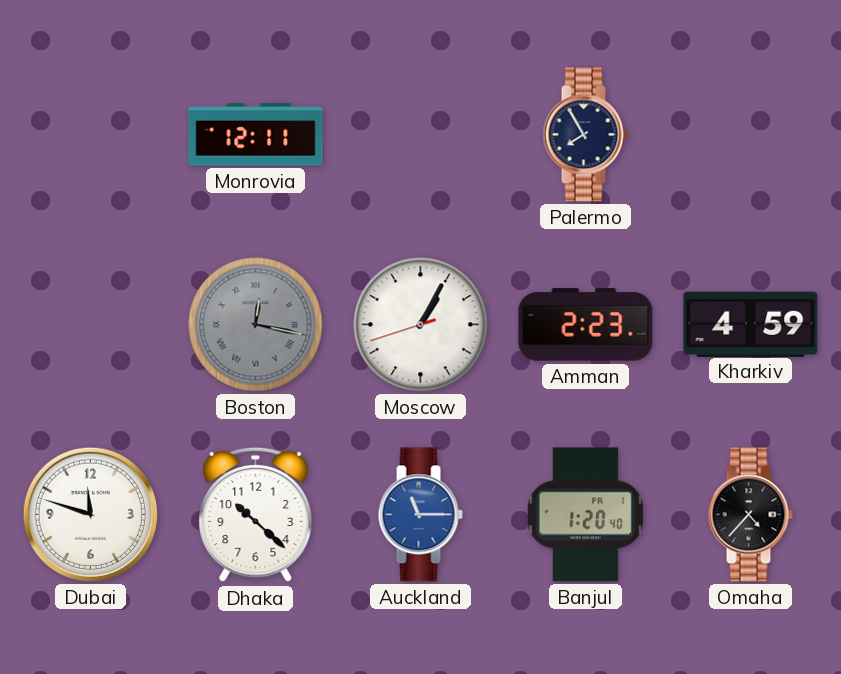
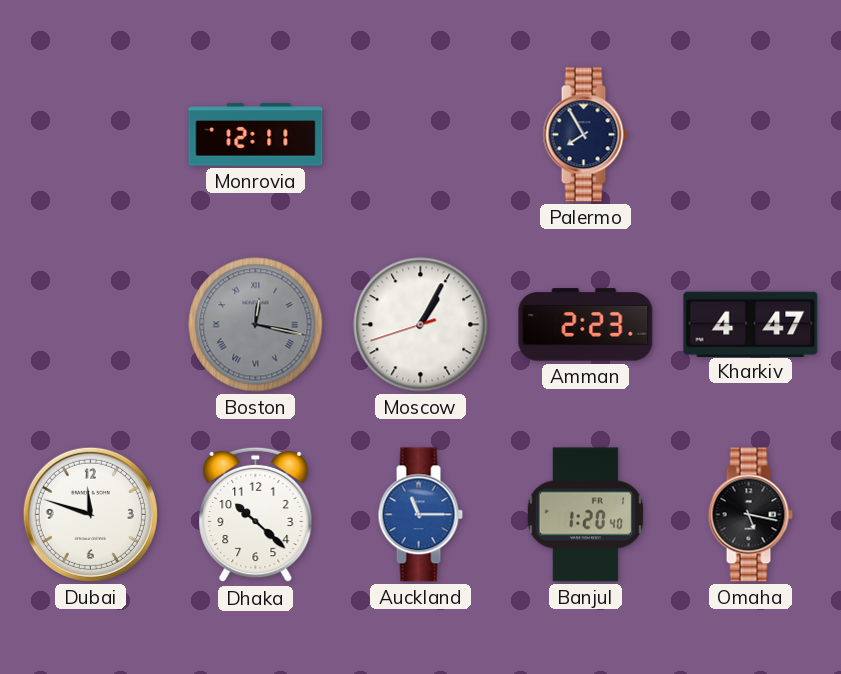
Kharkiv: 4:59 -> 4:47
Omaha: 4:37 -> 5:17
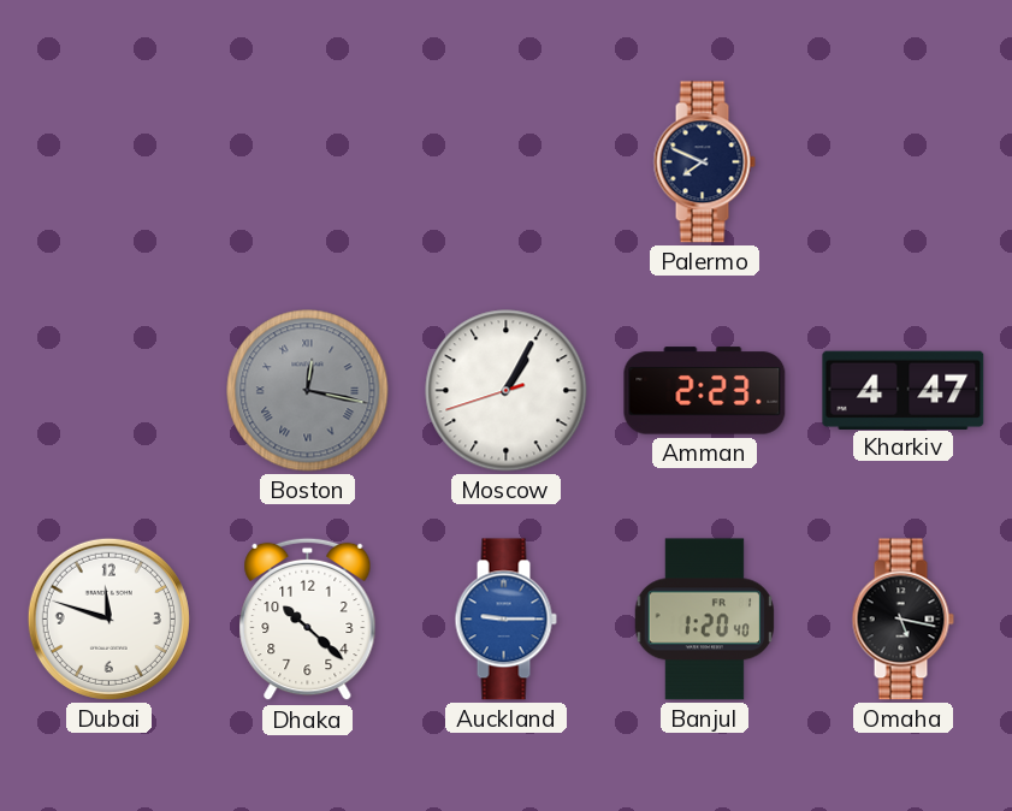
Monrovia: 12:11 -> none
Palermo: 7:55 -> 7:49
Auckland: 11:15 -> 9:15
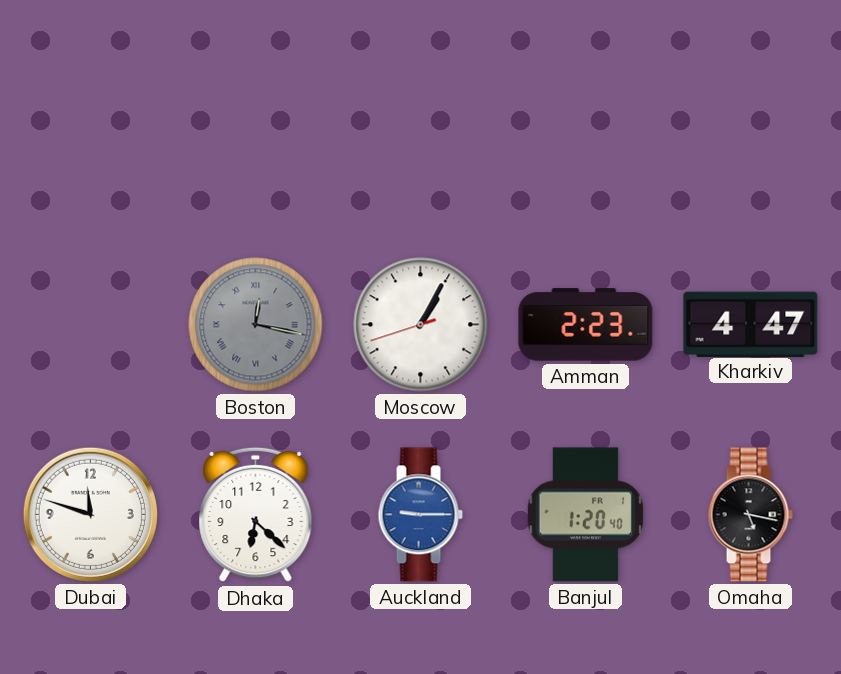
Palermo: 7:49 -> none
Dhaka: 10:22 -> 6:22
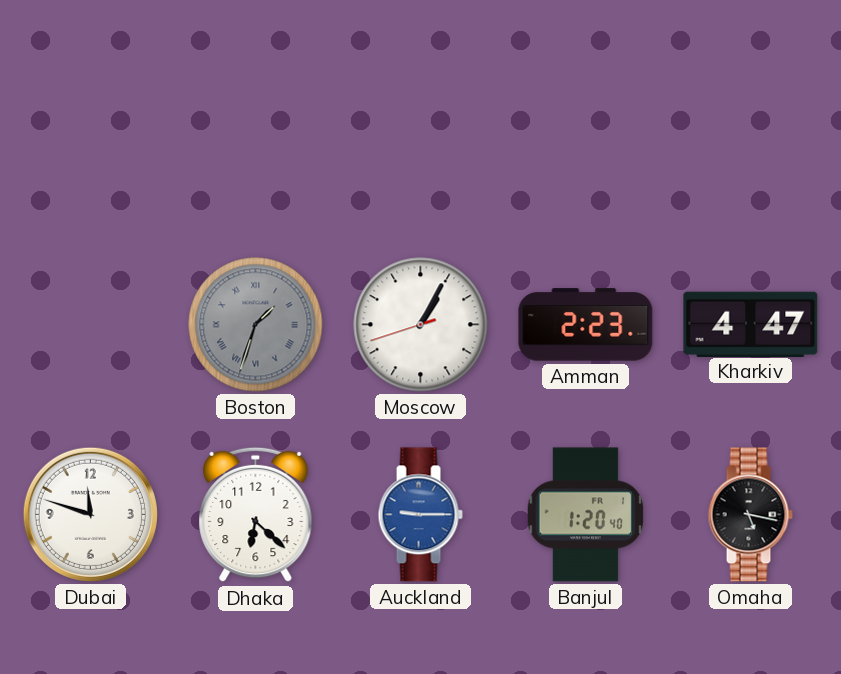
Boston: 12:17 -> 1:33
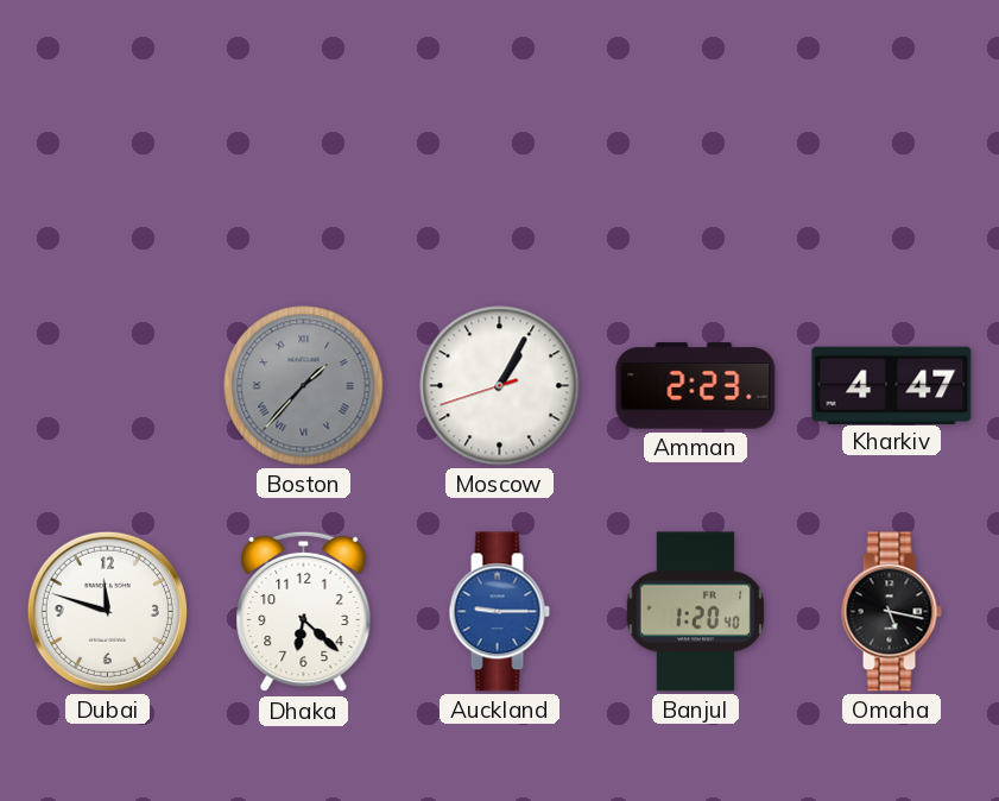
Boston: 1:33 -> 1:37
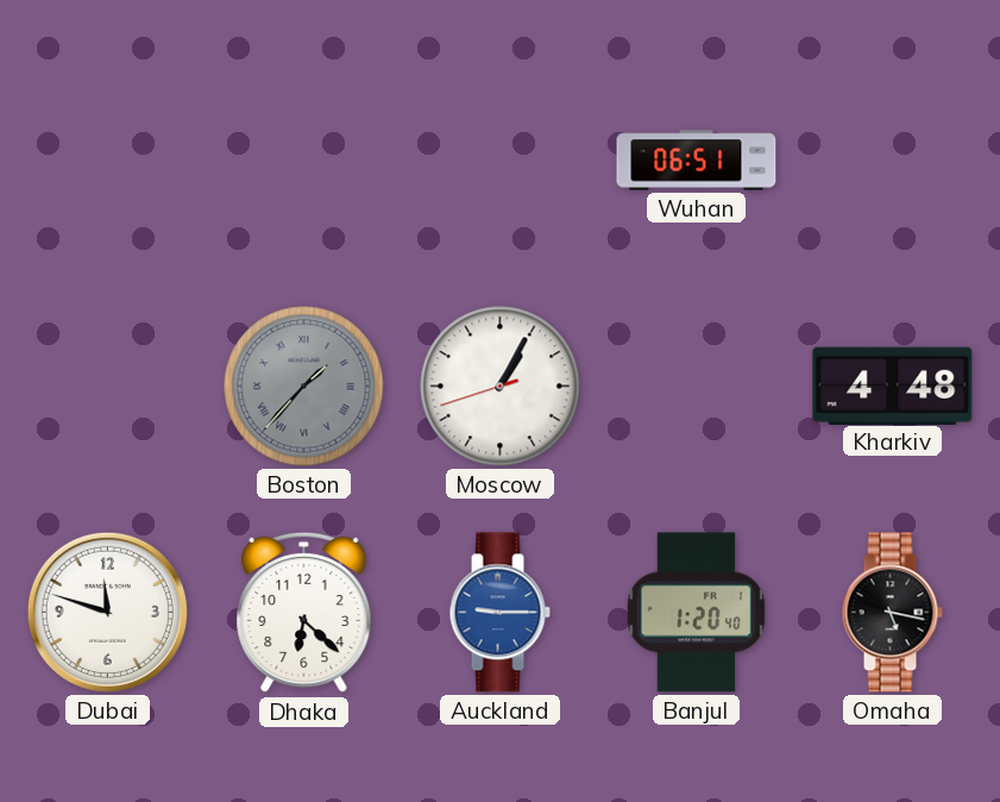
Wuhan: none -> 06:51
Amman: 2:23 -> none
Kharkiv: 4:47 -> 4:48
